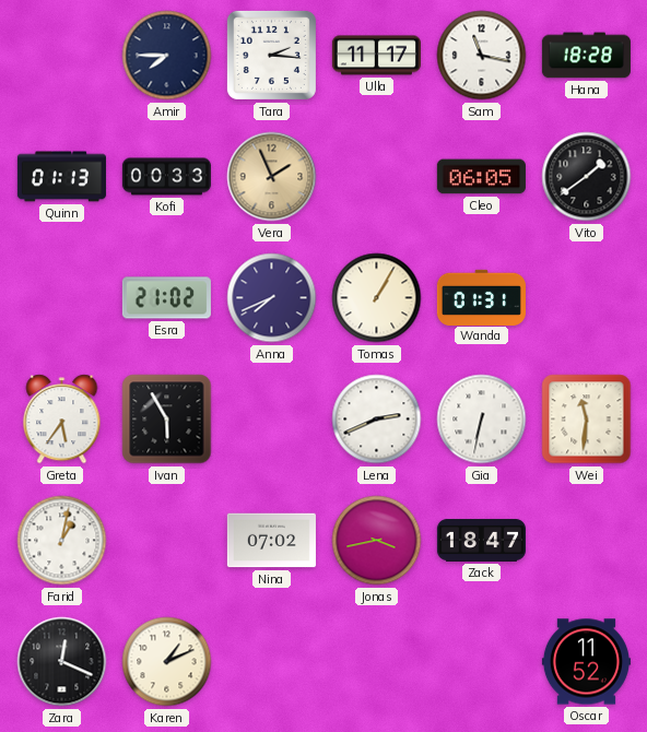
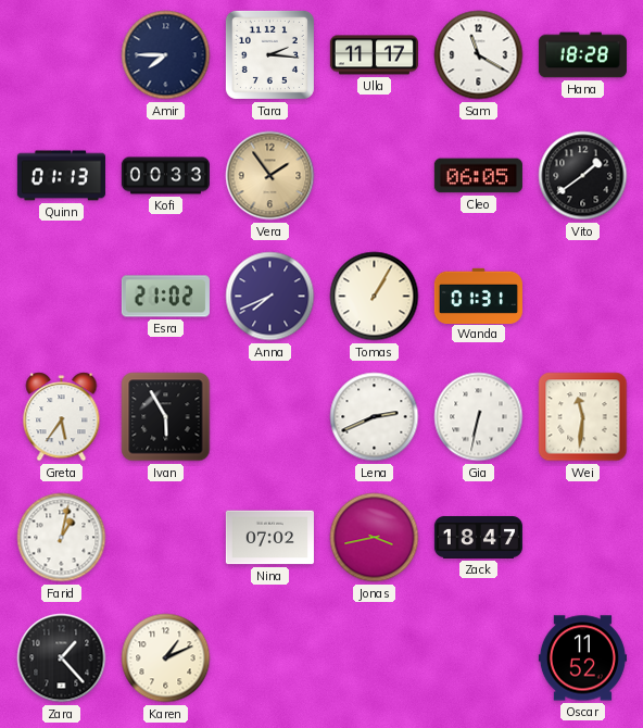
Sam: 11:17 -> 11:20
Vera: 1:56 -> 1:54
Zara: 12:19 -> 1:23
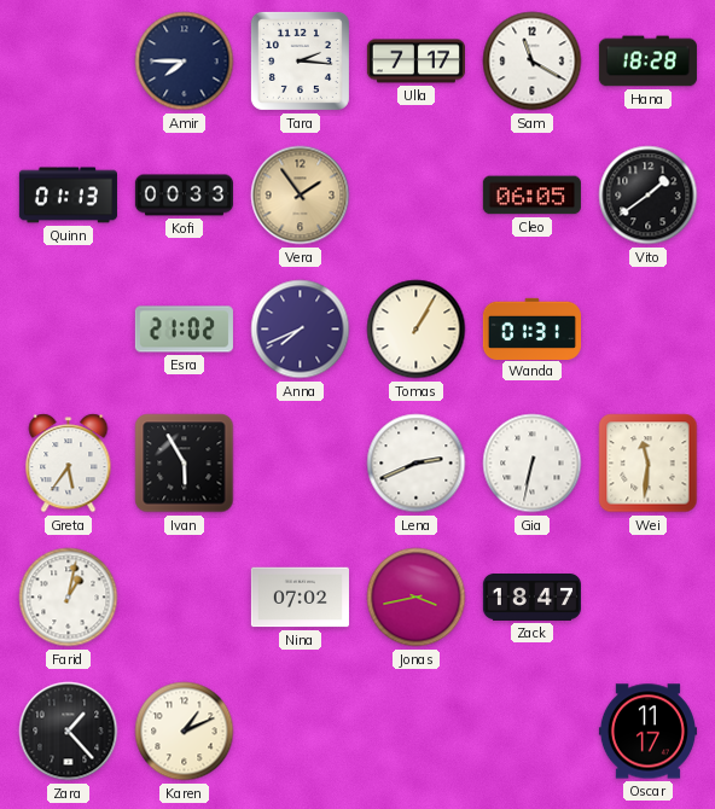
Ulla: 11:17 -> 7:17
Oscar: 11:52 -> 11:17
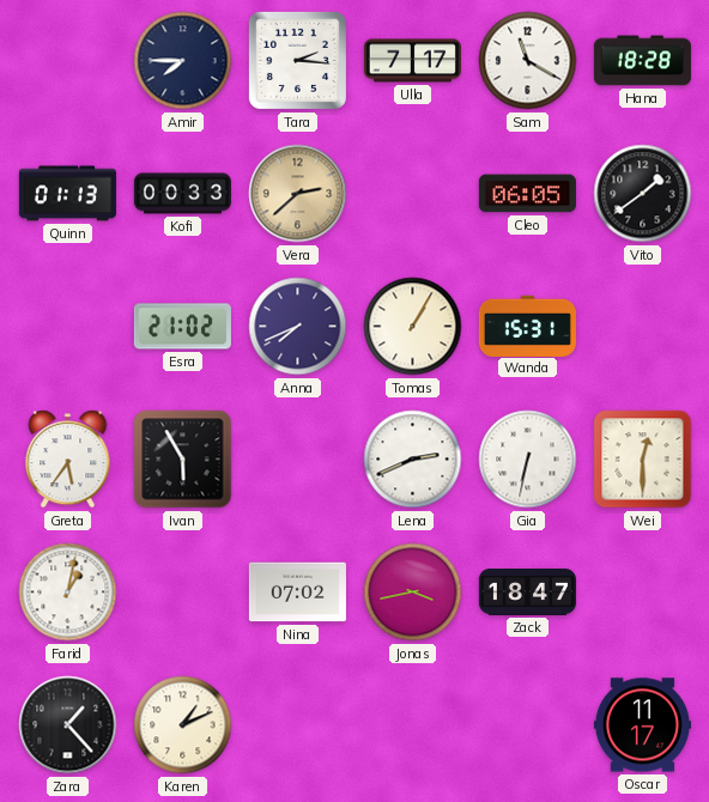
Vera: 1:54 -> 2:38
Wanda: 01:31 -> 15:31
Wei: 11:31 -> 12:30
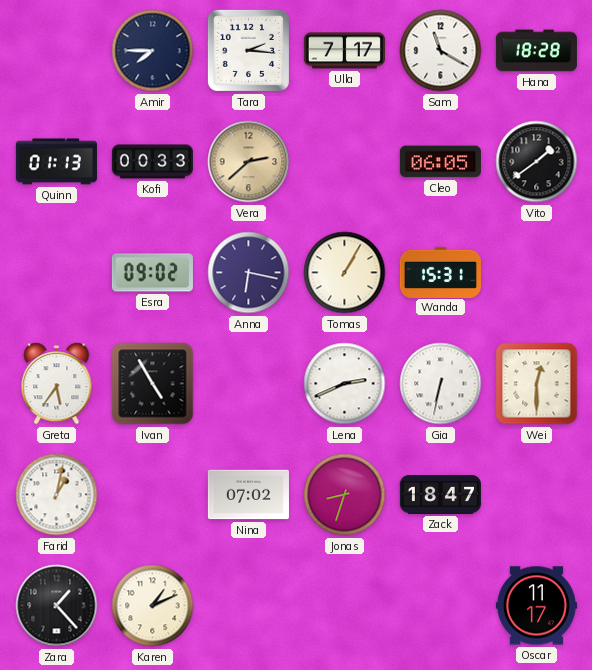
Esra: 21:02 -> 09:02
Anna: 7:41 -> 6:17
Ivan: 5:55 -> 4:55
Jonas: 3:43 -> 8:33
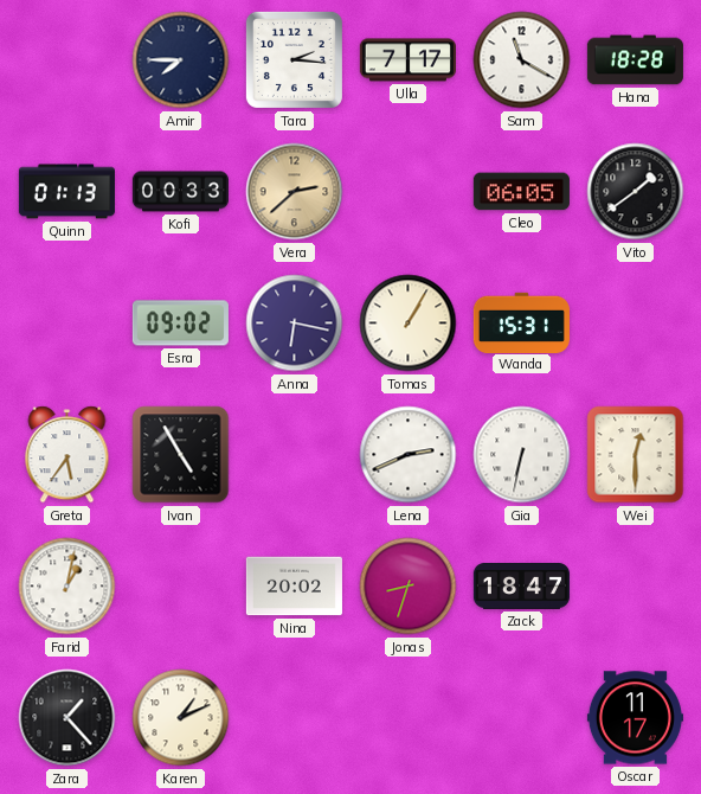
Nina: 07:02 -> 20:02
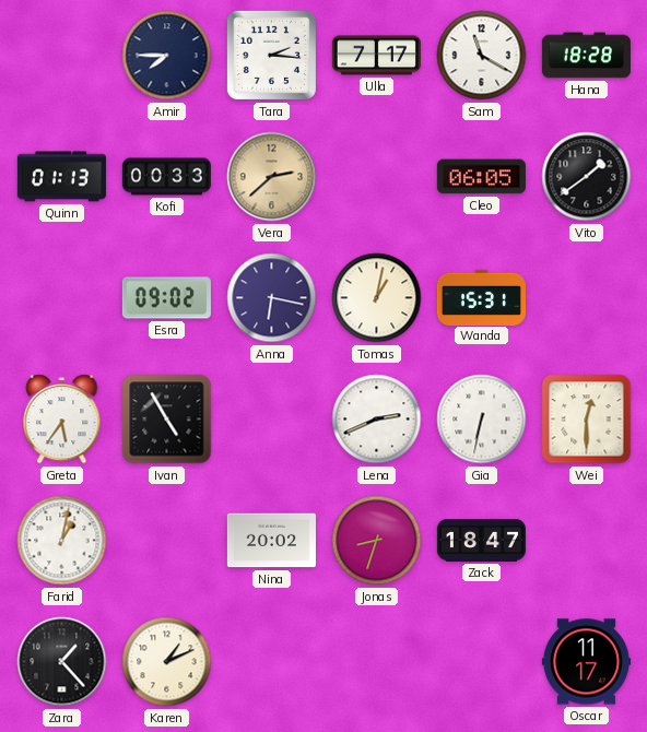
Tomas: 1:05 -> 1:02
